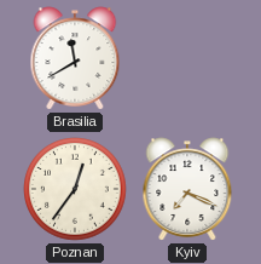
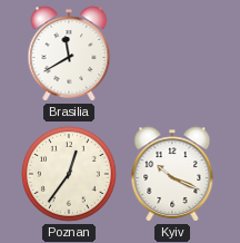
Kyiv: 7:19 -> 10:19
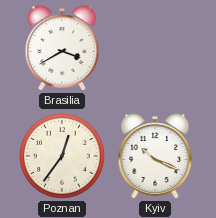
Brasilia: 11:40 -> 3:40
